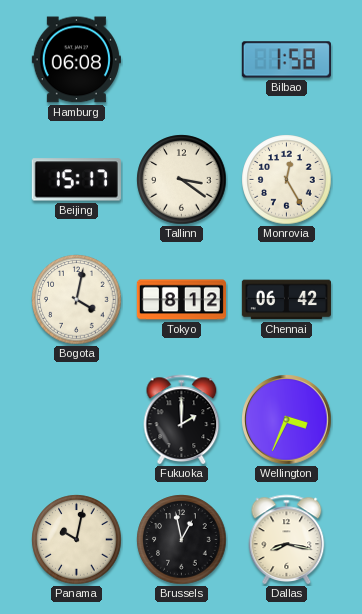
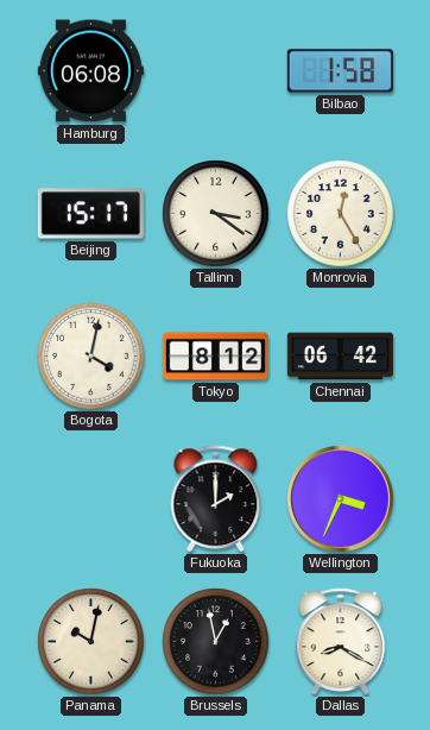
Dallas: 8:17 -> 8:20
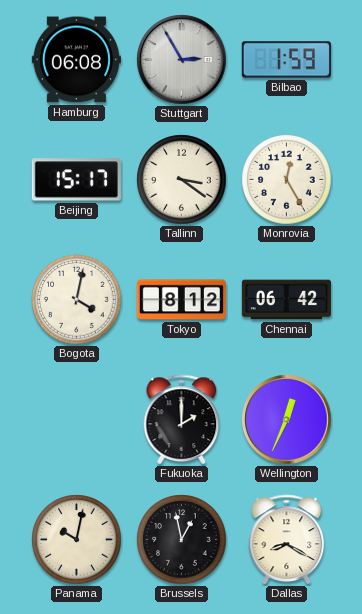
Stuttgart: none -> 2:55
Bilbao: 1:58 -> 1:59
Wellington: 3:34 -> 12:34
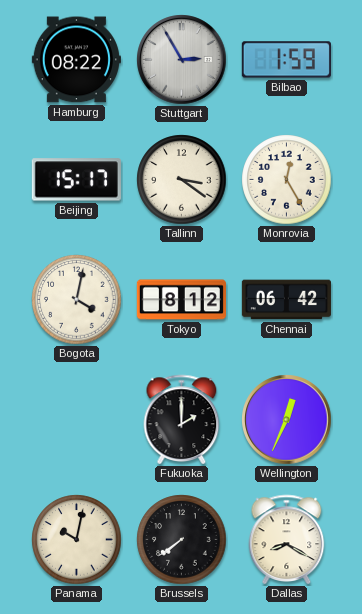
Hamburg: 06:08 -> 08:22
Brussels: 12:58 -> 7:39
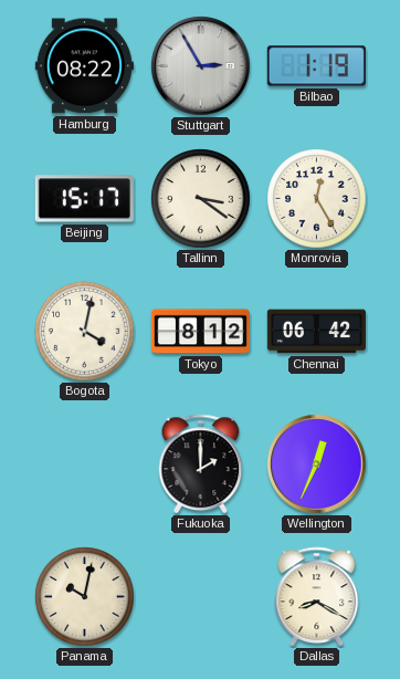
Bilbao: 1:59 -> 1:19
Brussels: 7:39 -> none
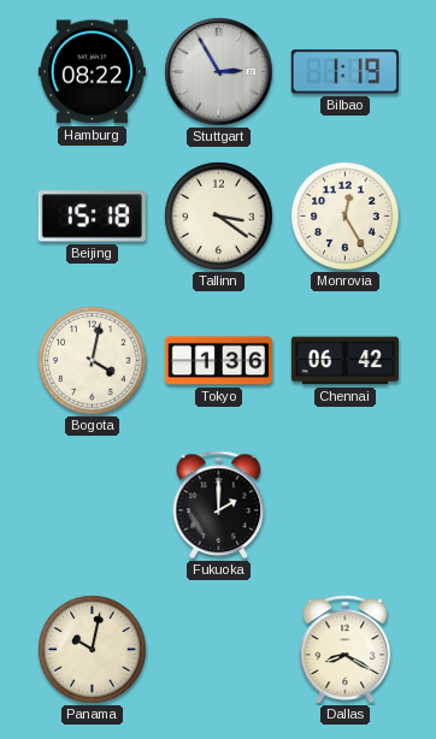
Beijing: 15:17 -> 15:18
Tokyo: 8:12 -> 1:36
Wellington: 12:34 -> none
